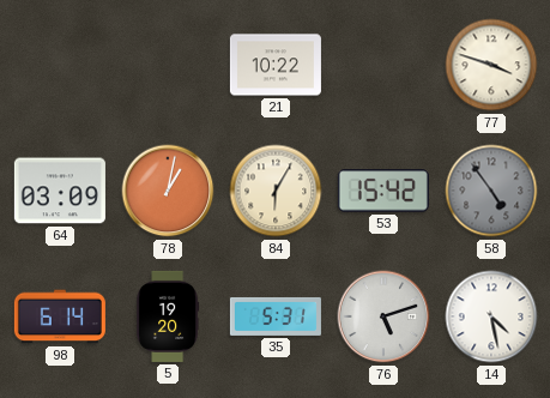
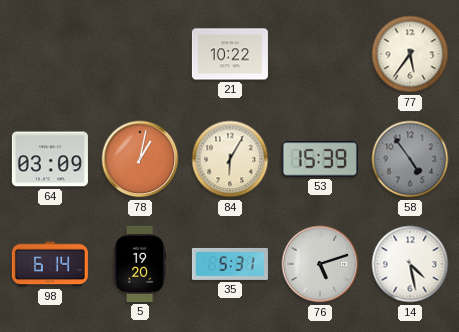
77: 3:48 -> 5:36
53: 15:42 -> 15:39
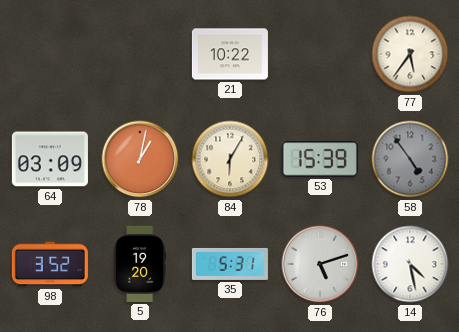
98: 6:14 -> 3:52
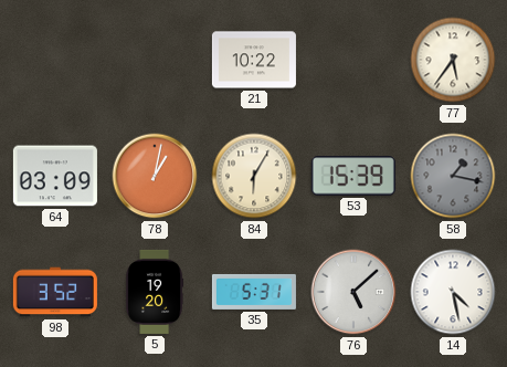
58: 4:54 -> 1:17
76: 5:12 -> 5:08
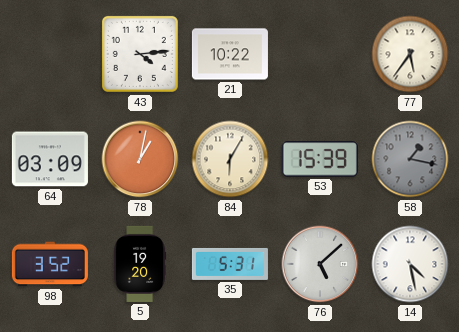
43: none -> 4:14
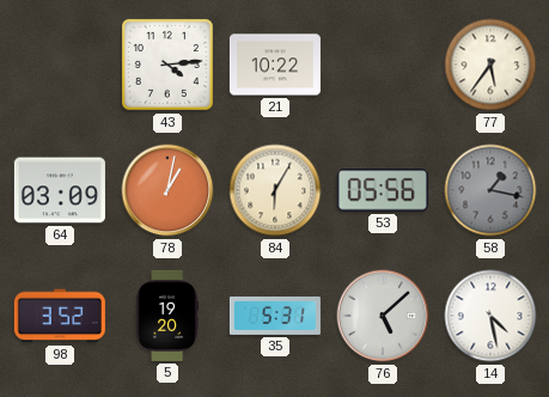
53: 15:39 -> 05:56
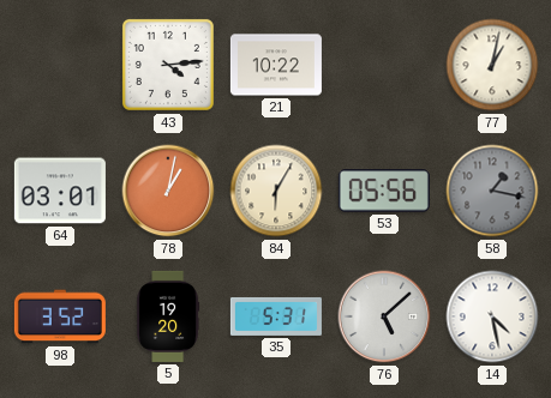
77: 5:36 -> 1:02
64: 03:09 -> 03:01
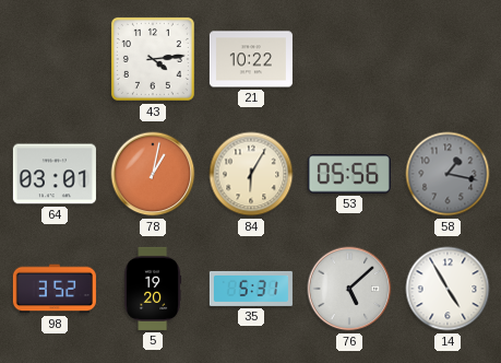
77: 1:02 -> none
14: 4:28 -> 4:55
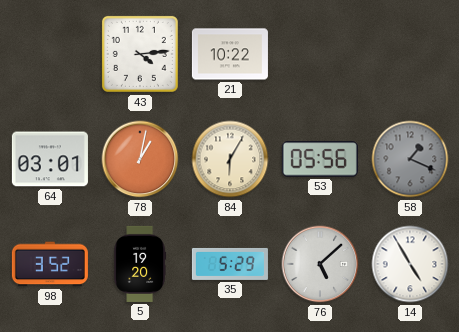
58: 1:17 -> 1:19
35: 5:31 -> 5:29
